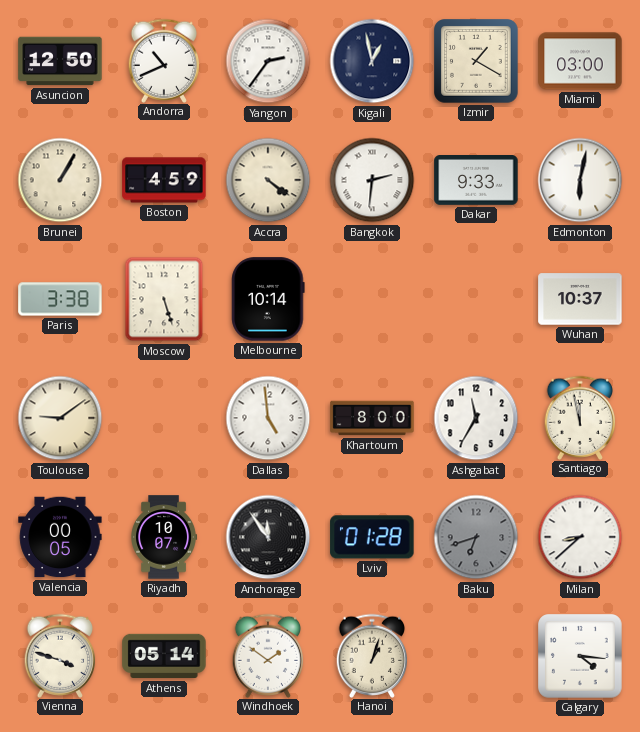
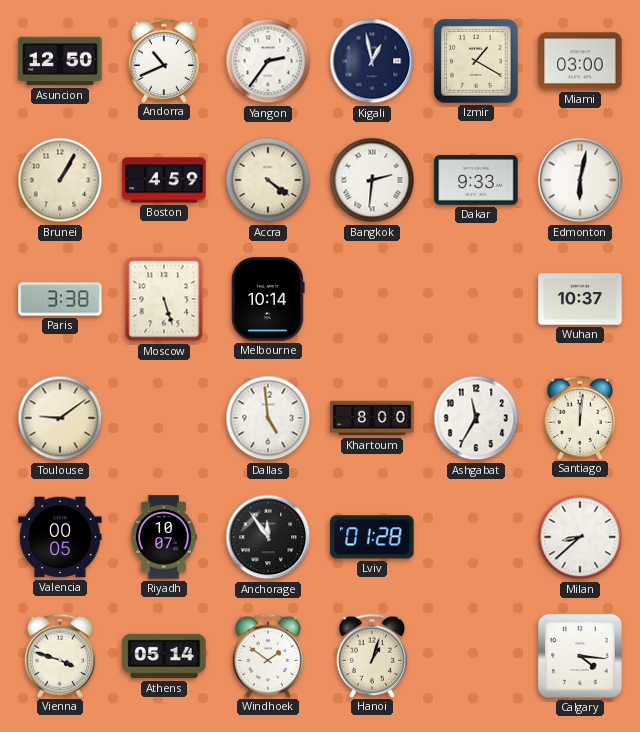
Santiago: 11:58 -> 12:01
Baku: 6:42 -> none
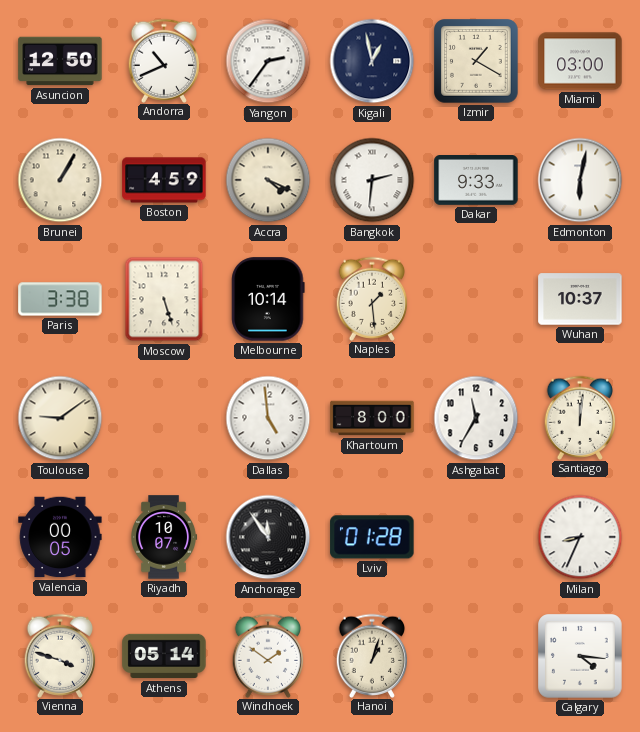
Accra: 4:21 -> 4:19
Naples: none -> 1:29
Milan: 8:38 -> 8:34
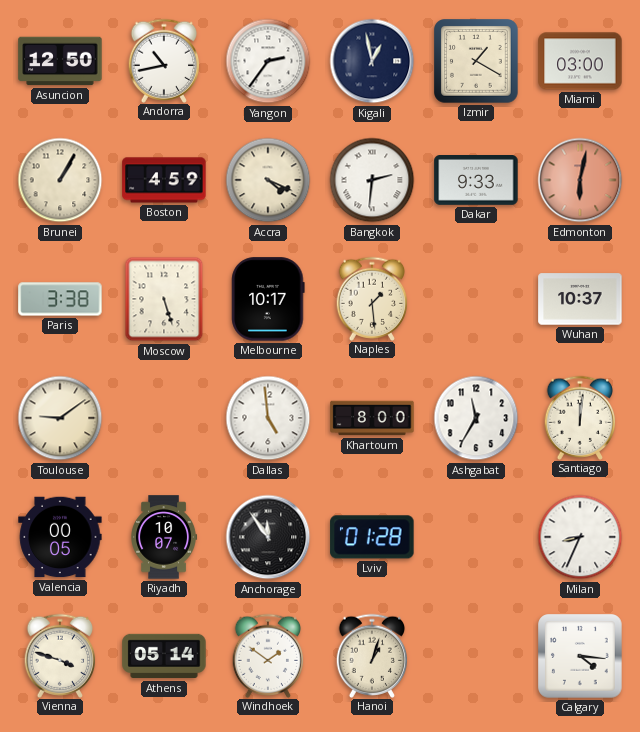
Andorra: 10:41 -> 10:43
Edmonton dial: white -> salmon
Melbourne: 10:14 -> 10:17
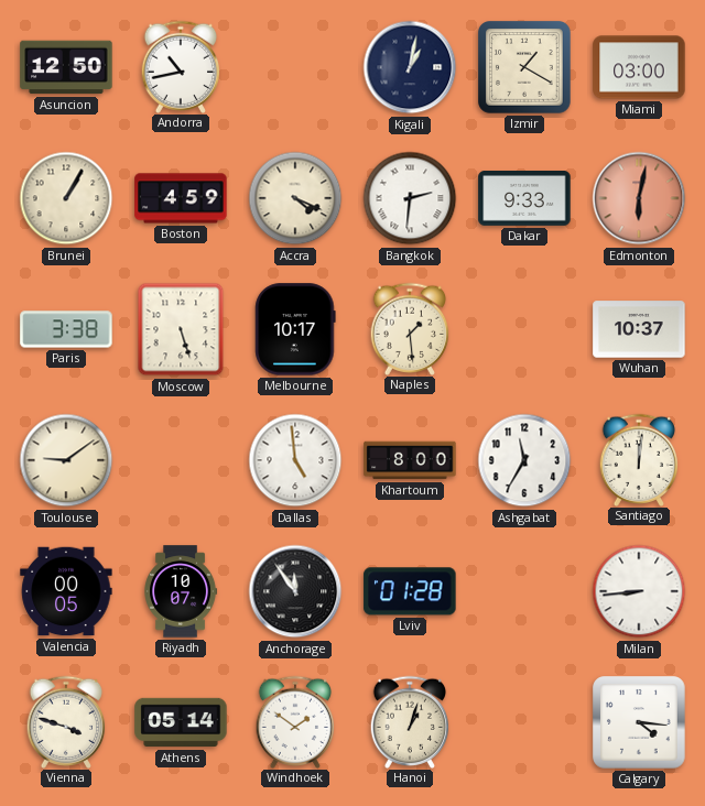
Yangon: 2:36 -> none
Kigali: 12:58 -> 1:02
Milan: 8:34 -> 8:44
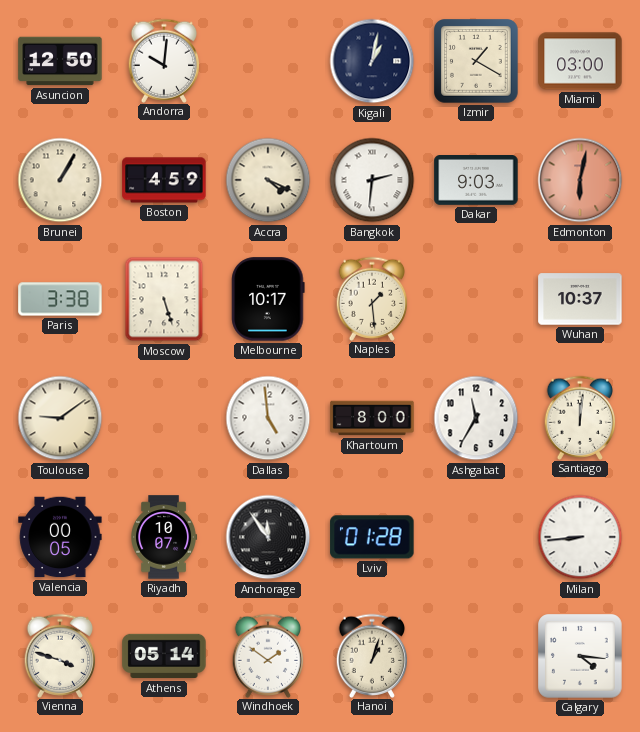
Andorra: 10:43 -> 10:01
Dakar: 9:33 -> 9:03
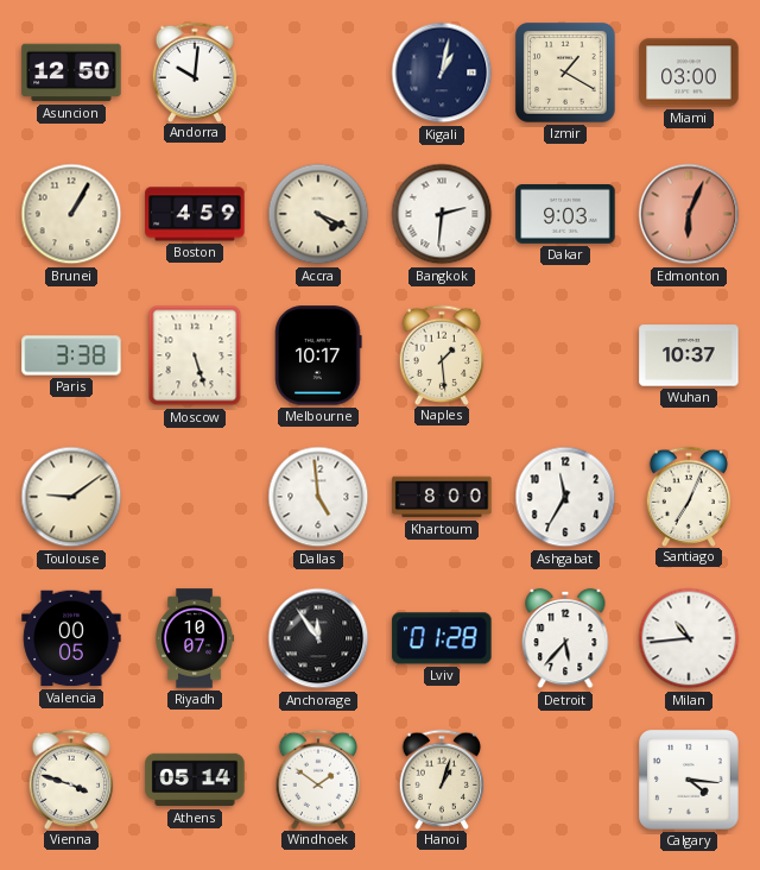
Edmonton: 6:02 -> 6:04
Santiago: 12:01 -> 7:04
Detroit: none -> 5:37
Milan: 8:44 -> 10:44
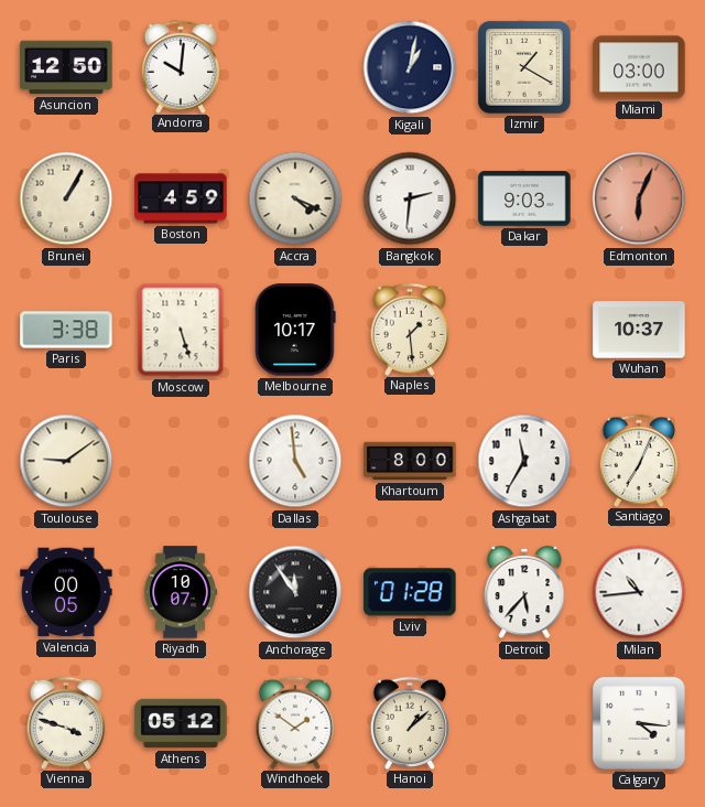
Athens: 05:14 -> 05:12
Hanoi: 1:03 -> 1:08
